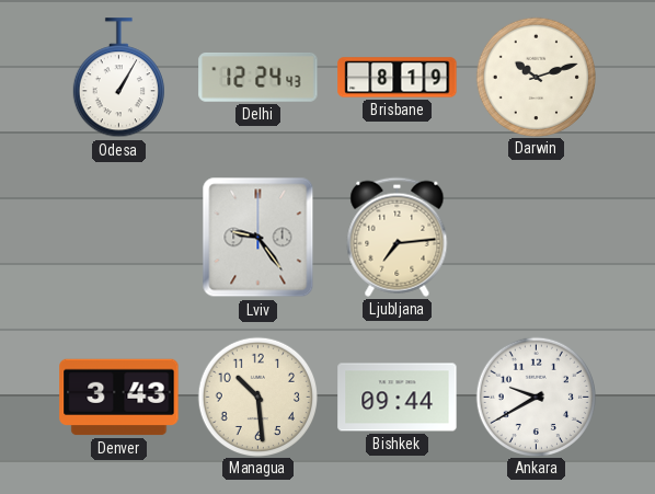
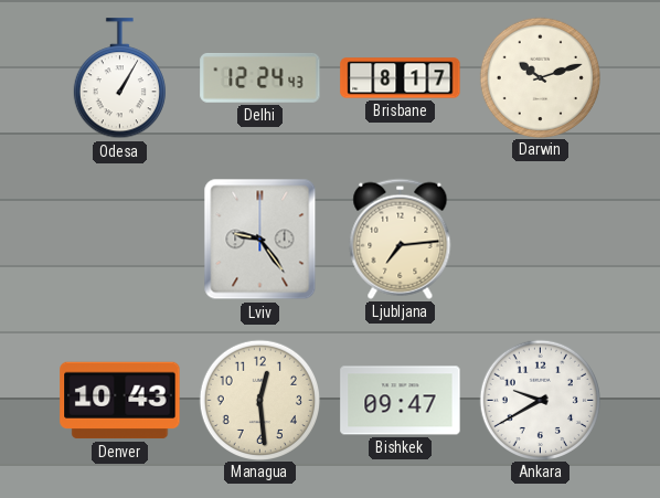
Brisbane: 8:19 -> 8:17
Denver: 3:43 -> 10:43
Managua: 10:29 -> 12:29
Bishkek: 09:44 -> 09:47
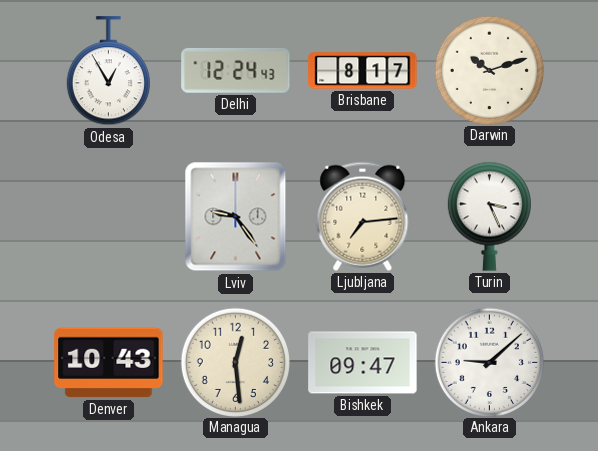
Odesa: 1:05 -> 12:55
Turin: none -> 3:26
Ankara: 9:40 -> 9:08
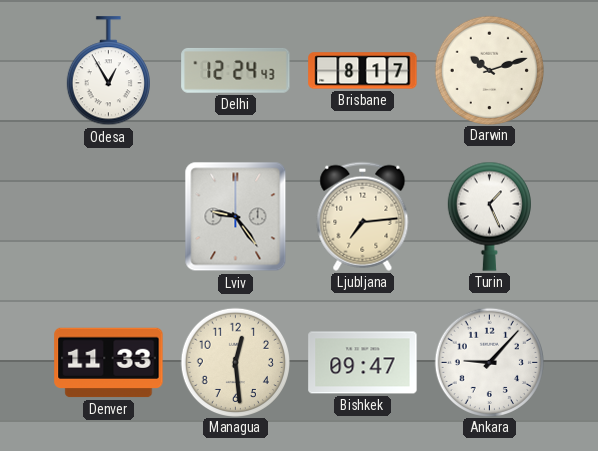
Turin: 3:26 -> 1:26
Denver: 10:43 -> 11:33
Ankara: 9:08 -> 9:07
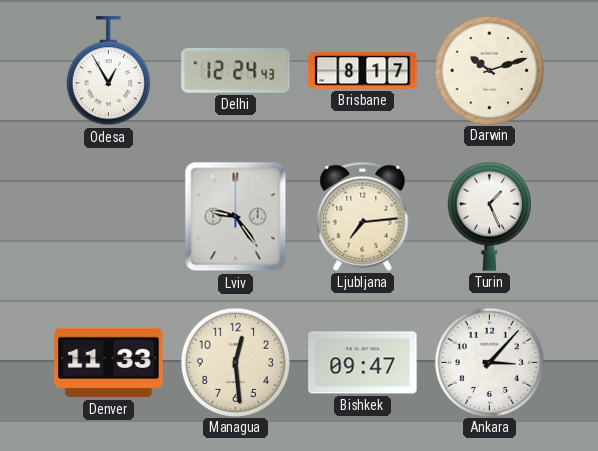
Ankara: 9:07 -> 3:07
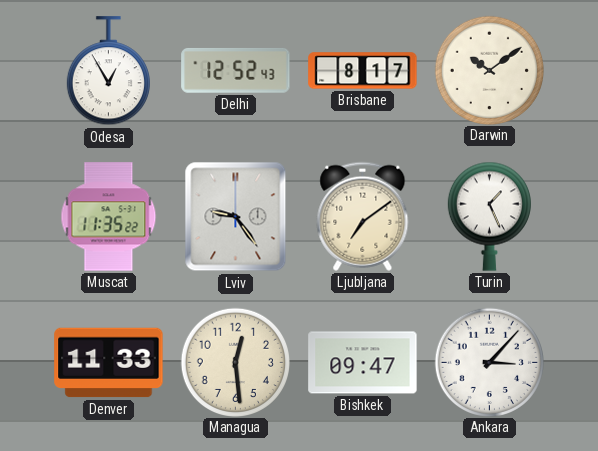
Delhi: 12:24 -> 12:52
Darwin: 10:12 -> 10:09
Muscat: none -> 11:35
Ljubljana: 7:14 -> 7:09
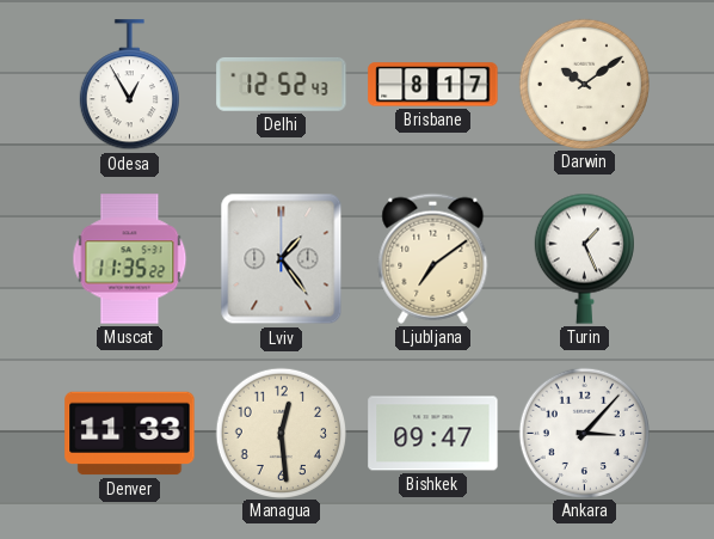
Lviv: 9:24 -> 1:24
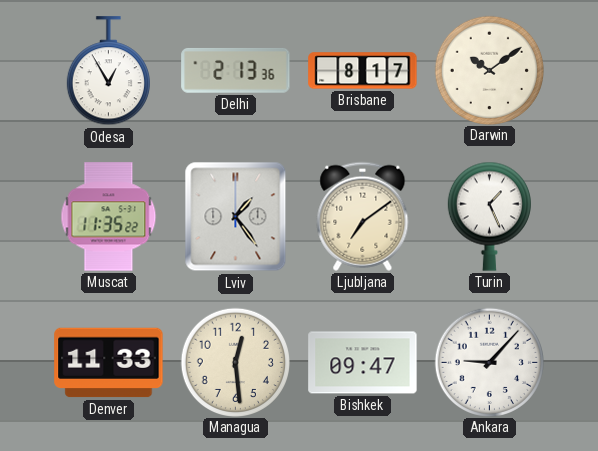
Delhi: 12:52 -> 2:13
Ankara: 3:07 -> 9:07
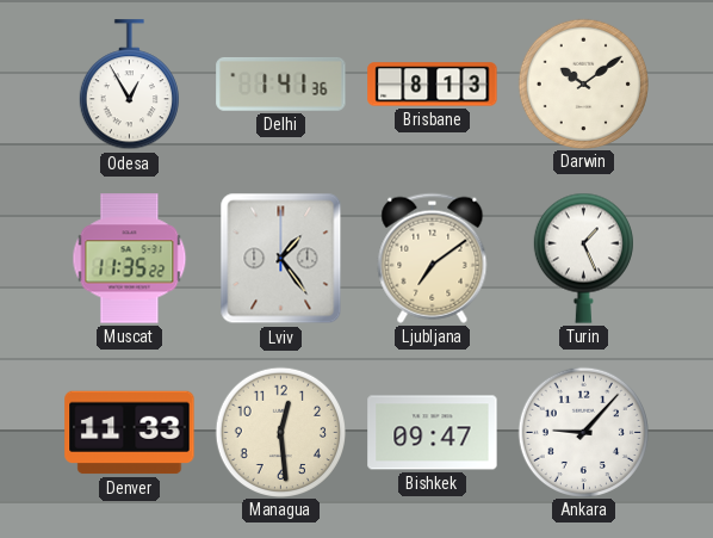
Delhi: 2:13 -> 1:41
Brisbane: 8:17 -> 8:13
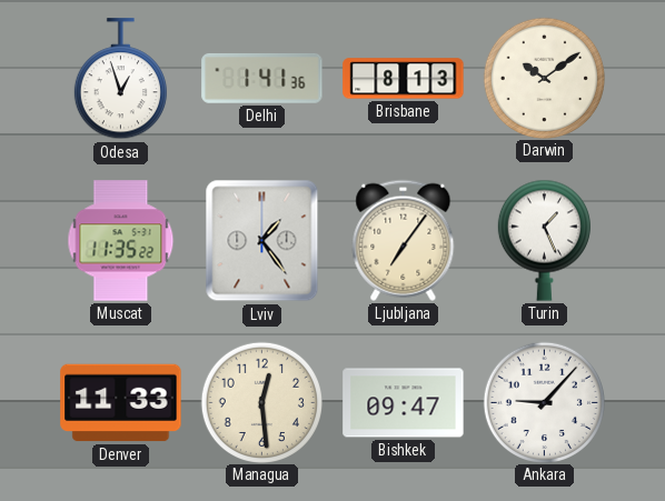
Odesa: 12:55 -> 12:57
Ljubljana: 7:09 -> 7:06
